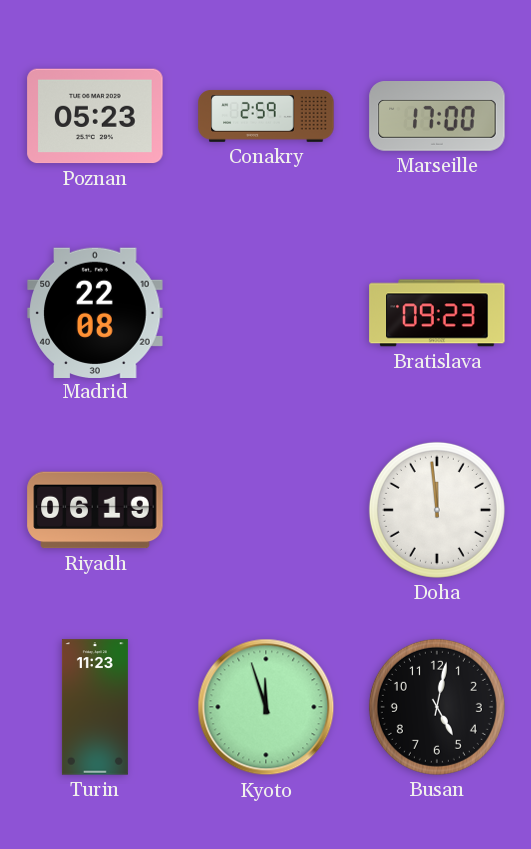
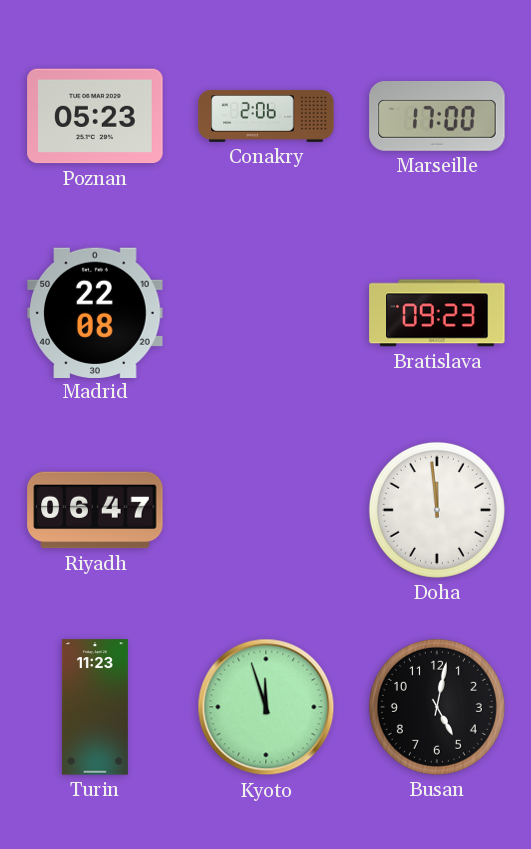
Conakry: 2:59 -> 2:06
Riyadh: 06:19 -> 06:47
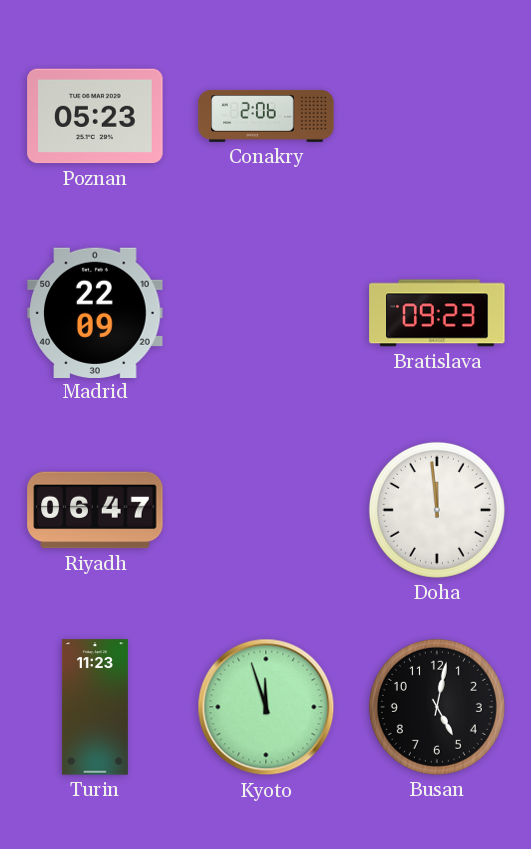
Marseille: 17:00 -> none
Madrid: 22:08 -> 22:09
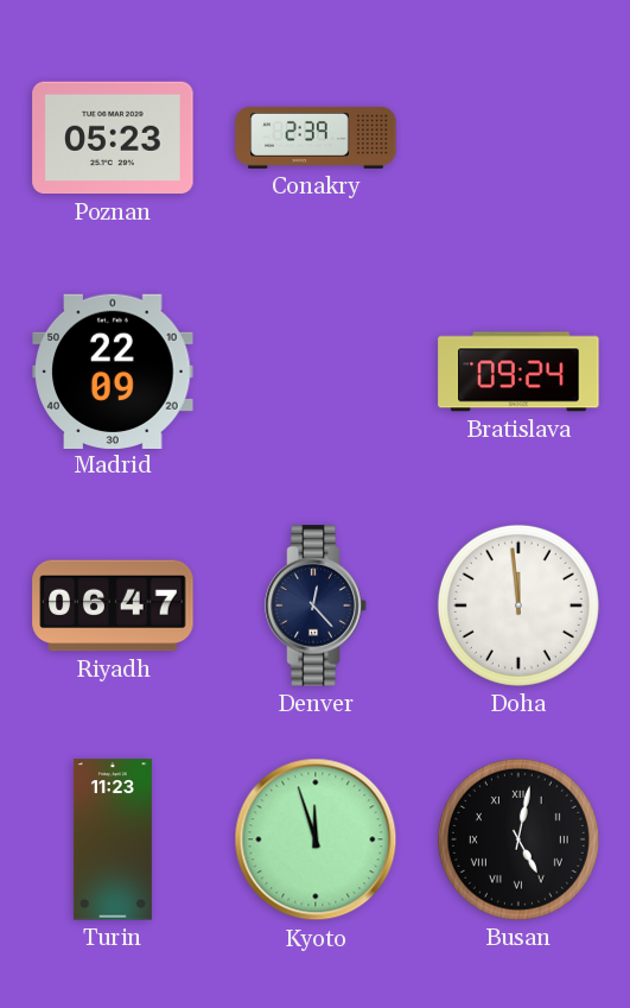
Conakry: 2:06 -> 2:39
Bratislava: 09:23 -> 09:24
Denver: none -> 12:23
Busan numerals: Arabic -> Roman
